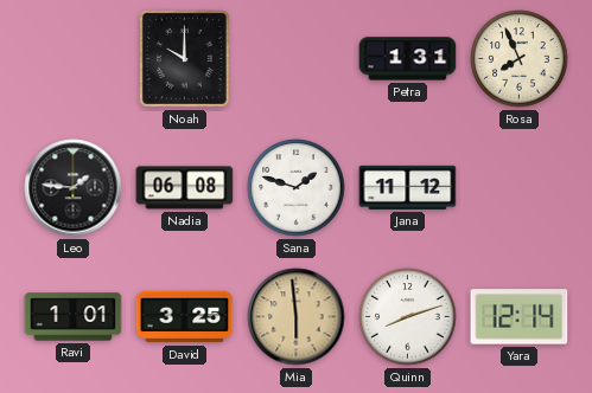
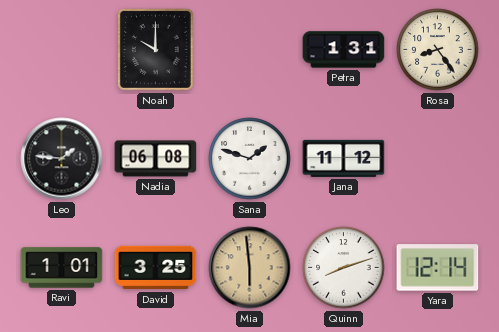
Rosa: 7:56 -> 8:24
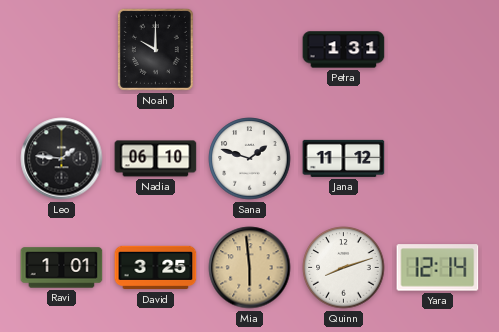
Rosa: 8:24 -> none
Nadia: 06:08 -> 06:10
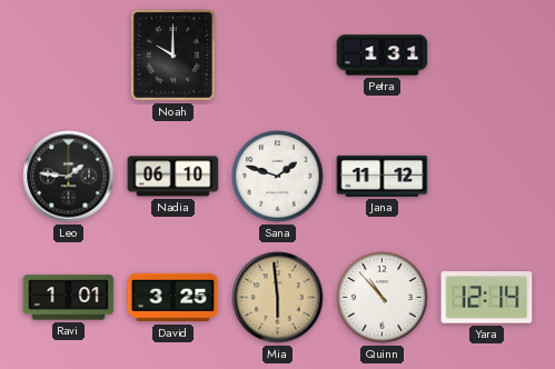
Quinn: 8:12 -> 10:53
